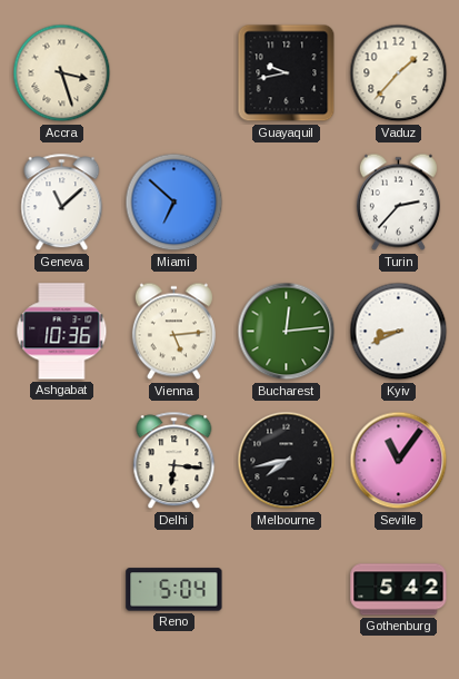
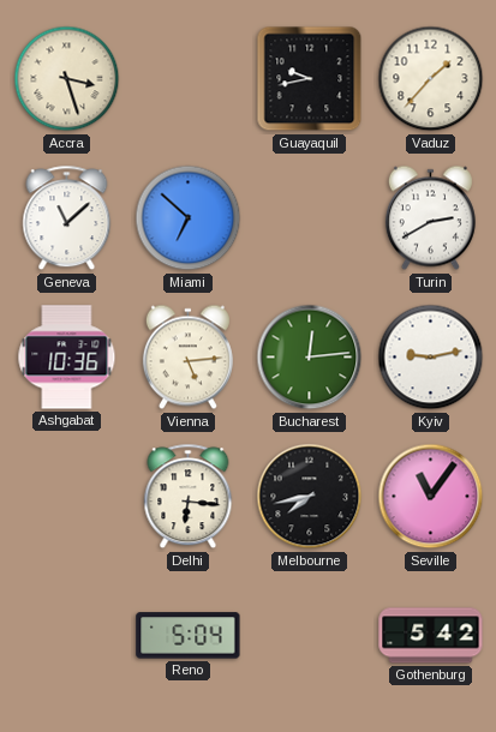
Turin: 2:37 -> 2:40
Kyiv: 8:41 -> 9:13
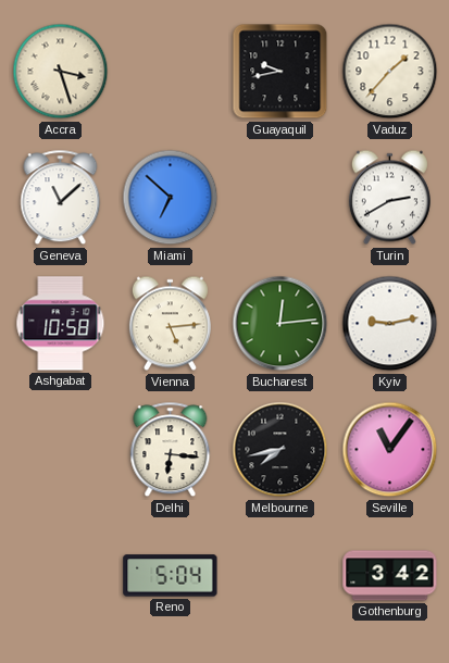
Ashgabat: 10:36 -> 10:58
Gothenburg: 5:42 -> 3:42
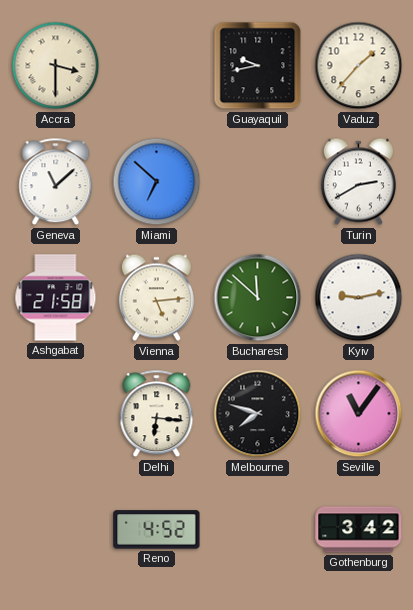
Accra: 3:27 -> 3:30
Ashgabat: 10:58 -> 21:58
Bucharest: 12:14 -> 11:52
Melbourne: 7:43 -> 7:48
Reno: 5:04 -> 4:52
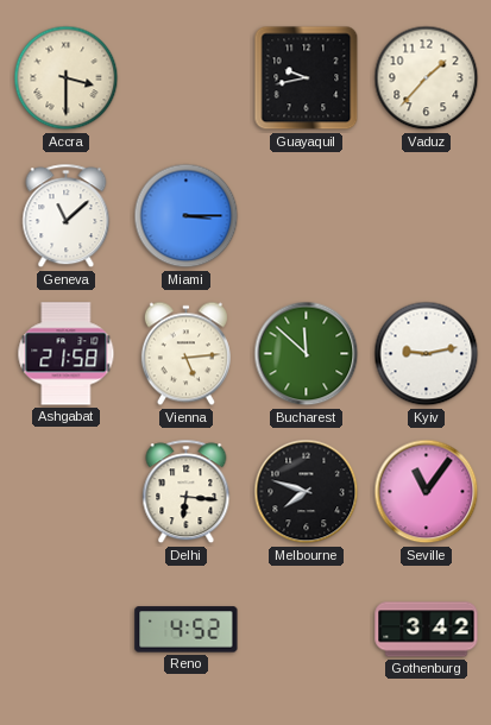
Miami: 6:52 -> 3:15
Turin: 2:40 -> none
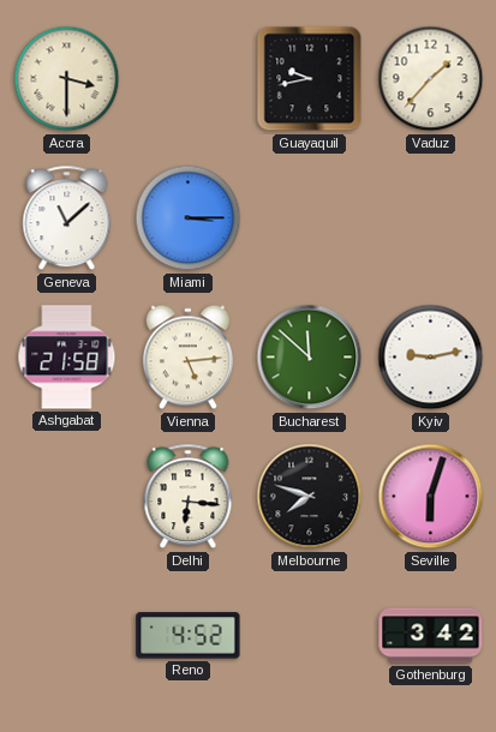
Seville: 11:06 -> 6:03
